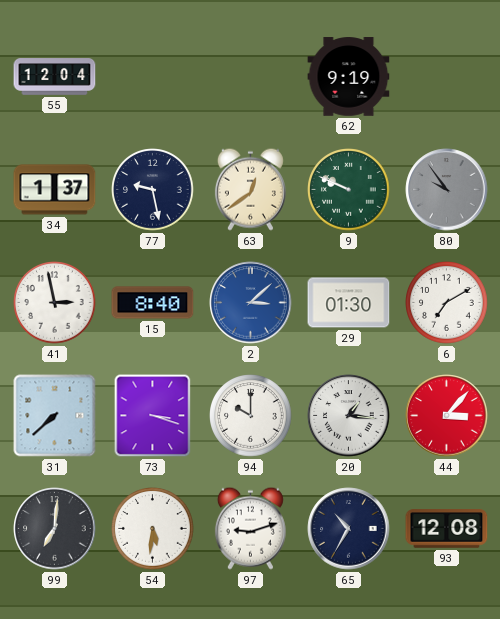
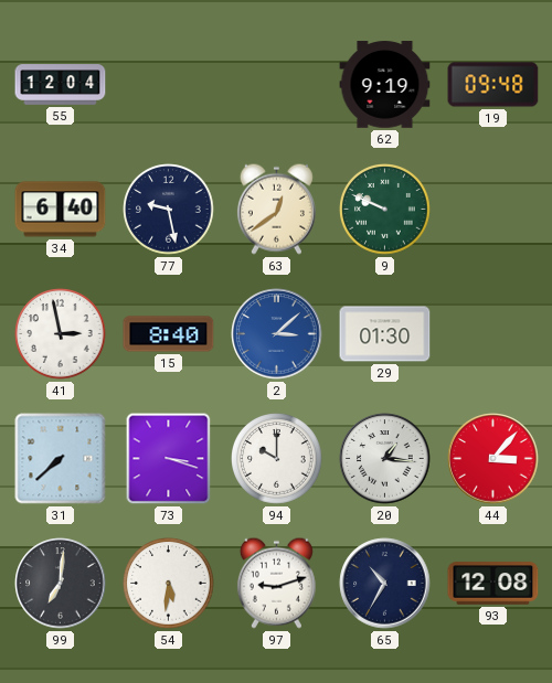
19: none -> 09:48
34: 1:37 -> 6:40
80: 9:54 -> none
6: 7:10 -> none
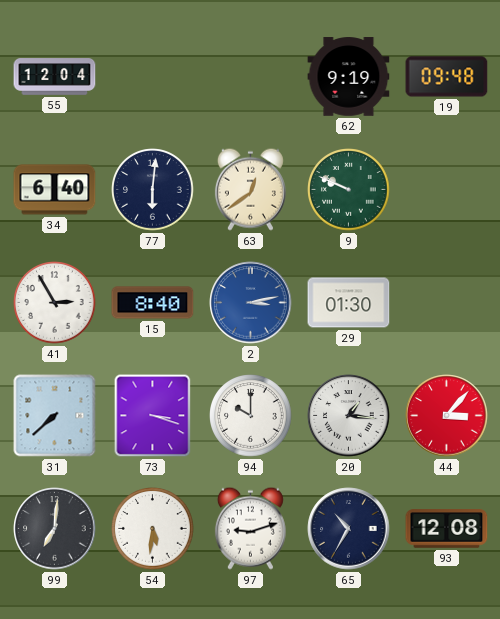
77: 9:28 -> 6:01
41: 2:58 -> 2:55
2: 3:08 -> 3:13
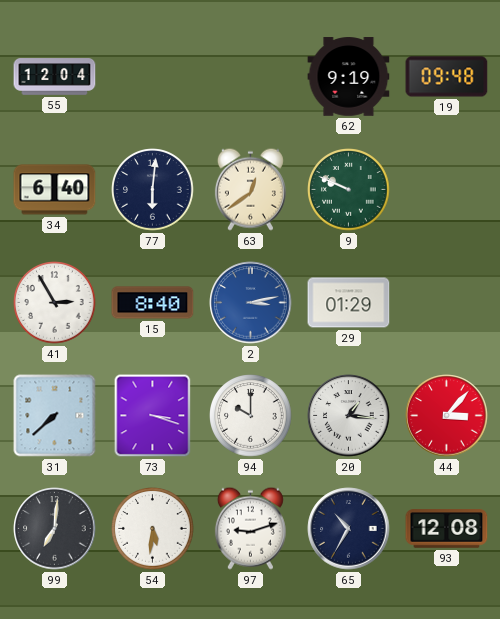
29: 01:30 -> 01:29
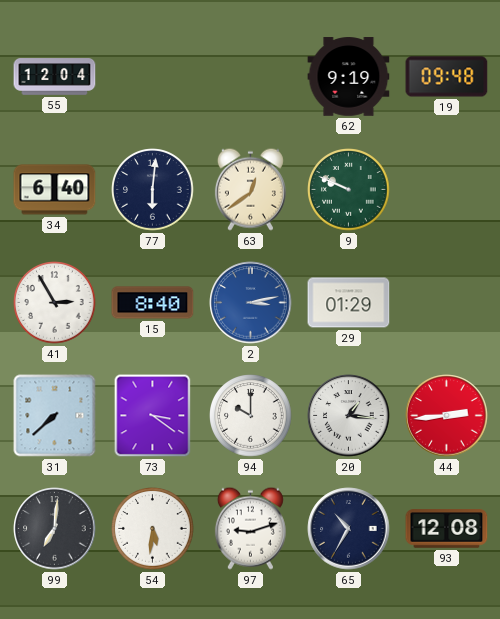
73: 3:18 -> 3:21
44: 3:07 -> 2:44
